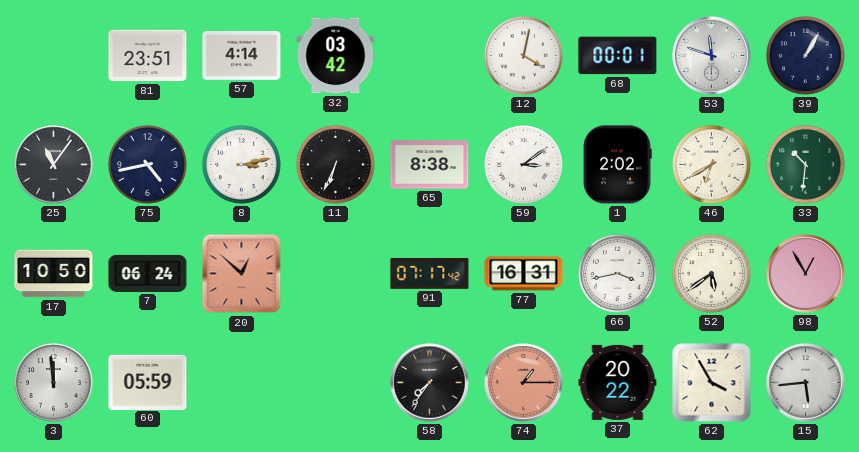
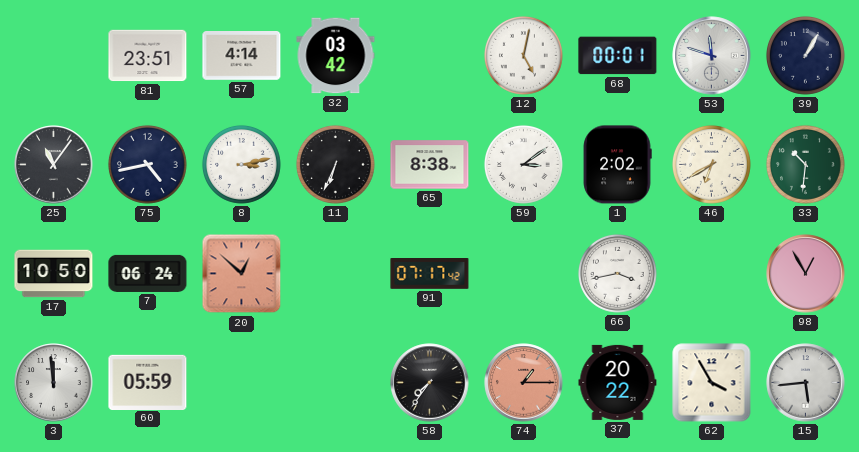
12: 4:02 -> 5:02
77: 16:31 -> none
52: 5:39 -> none
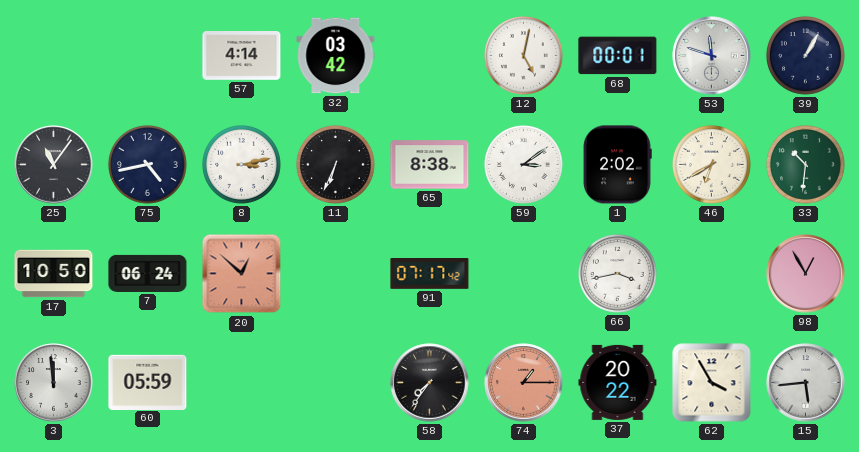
81: 23:51 -> none
